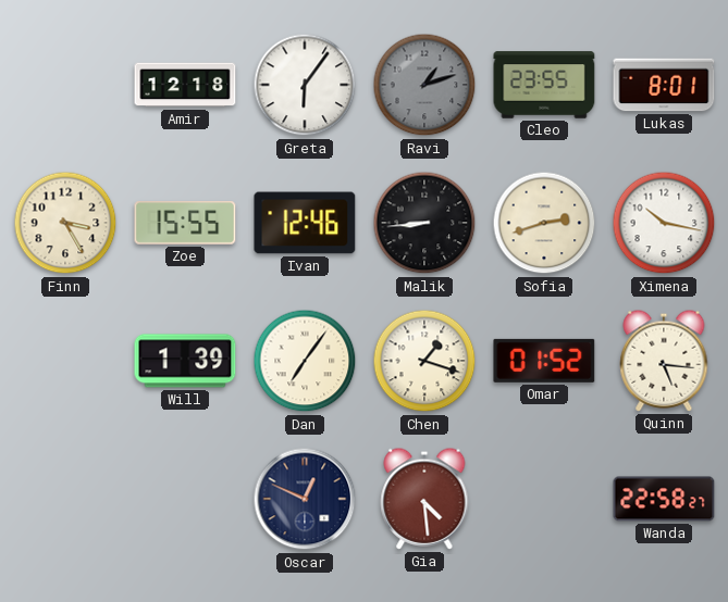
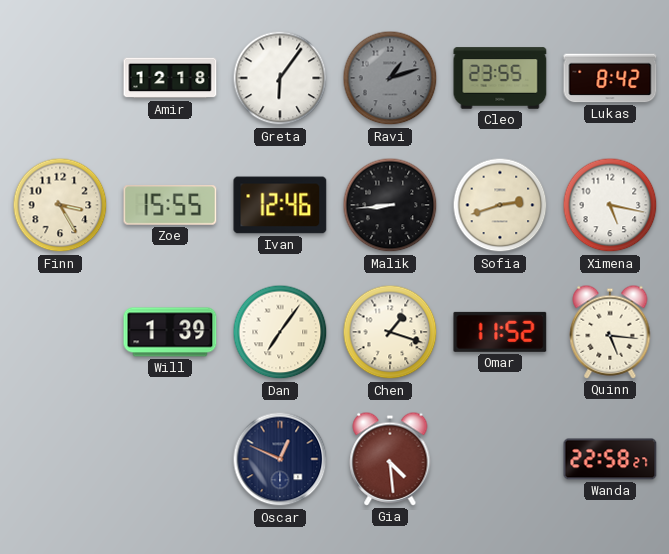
Lukas: 8:01 -> 8:42
Ximena: 10:17 -> 5:17
Omar: 01:52 -> 11:52
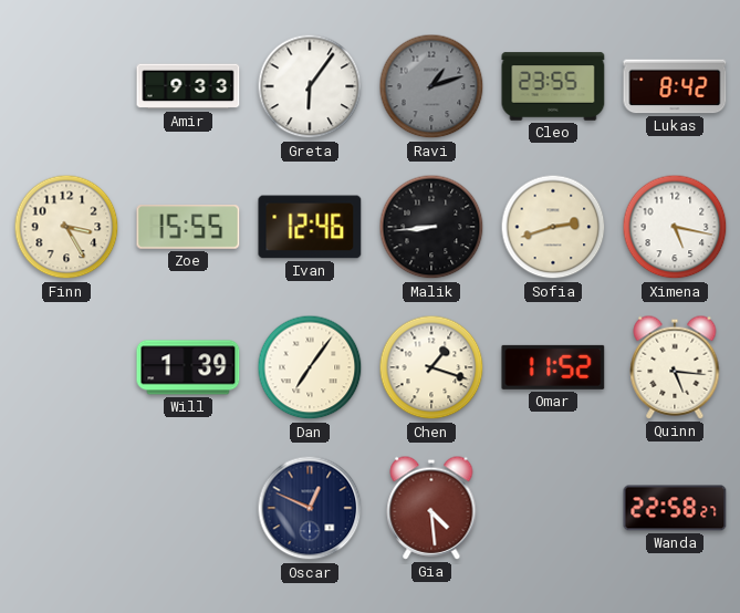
Amir: 12:18 -> 9:33
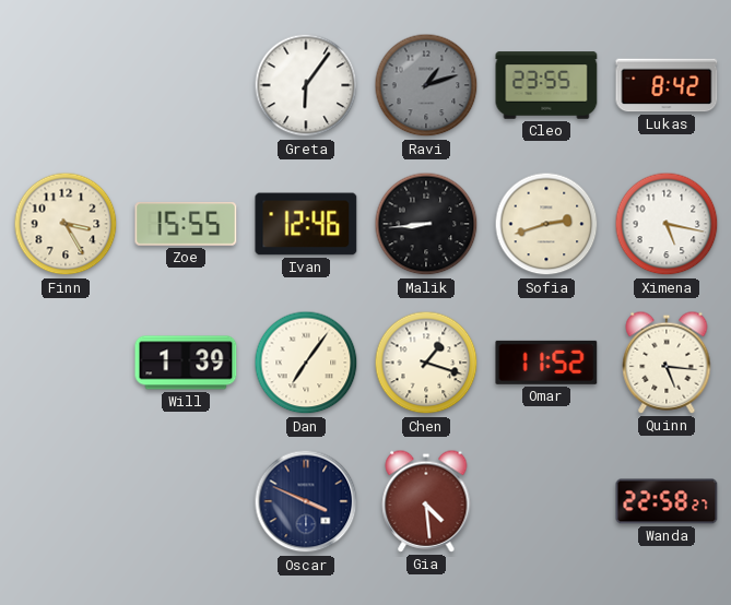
Amir: 9:33 -> none
Oscar: 12:49 -> 3:49
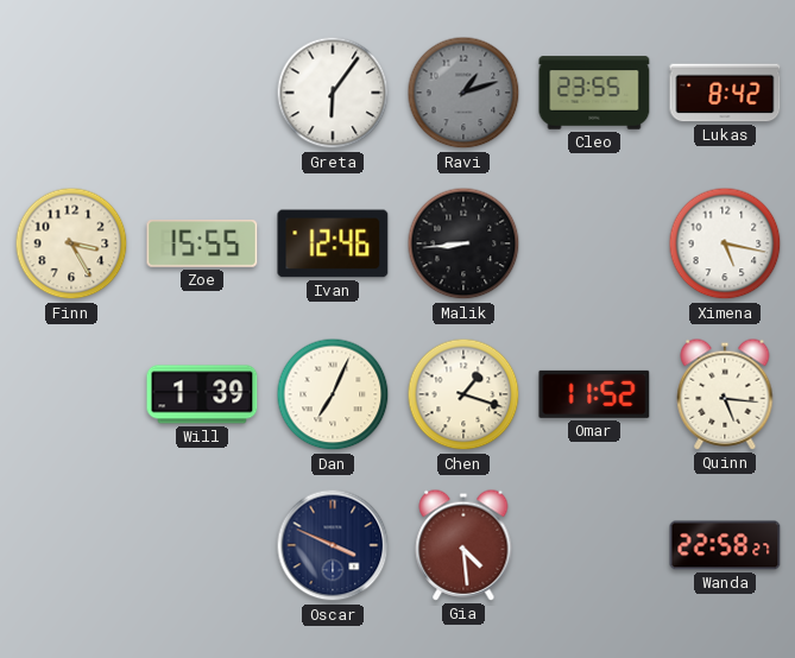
Sofia: 2:42 -> none
Dan: 7:06 -> 7:04
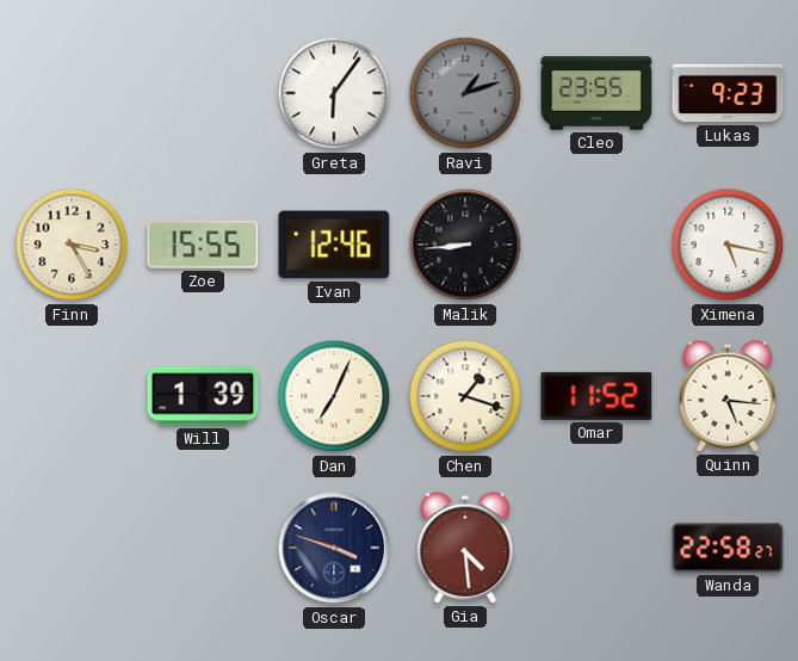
Lukas: 8:42 -> 9:23
Oscar: 3:49 -> 3:48
